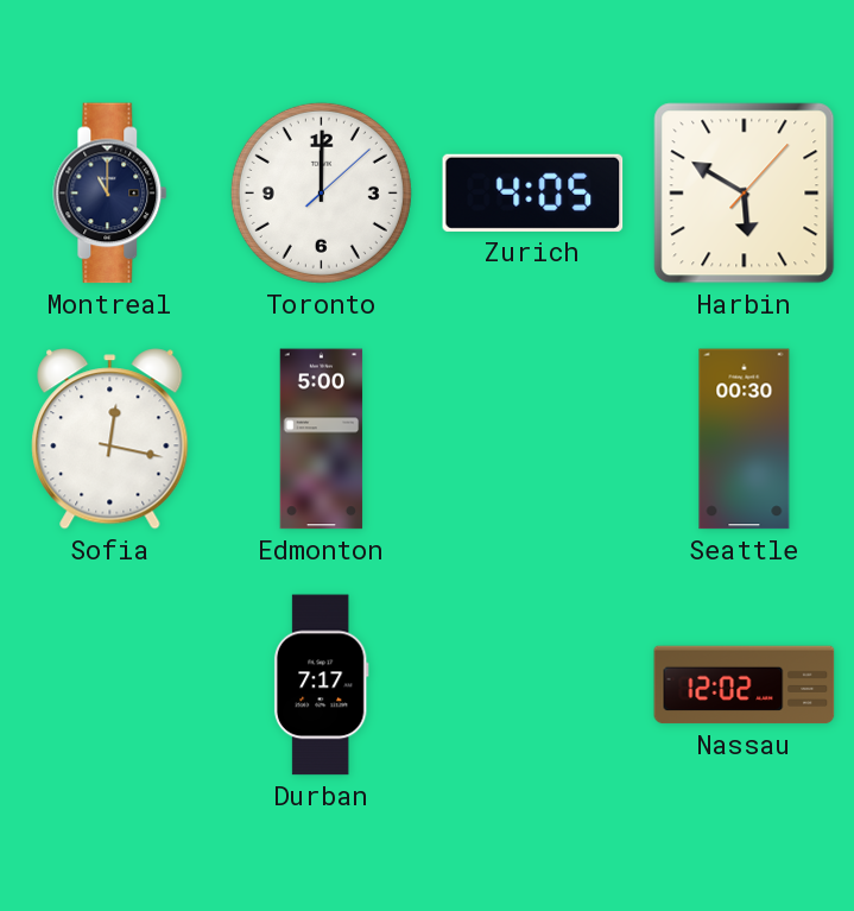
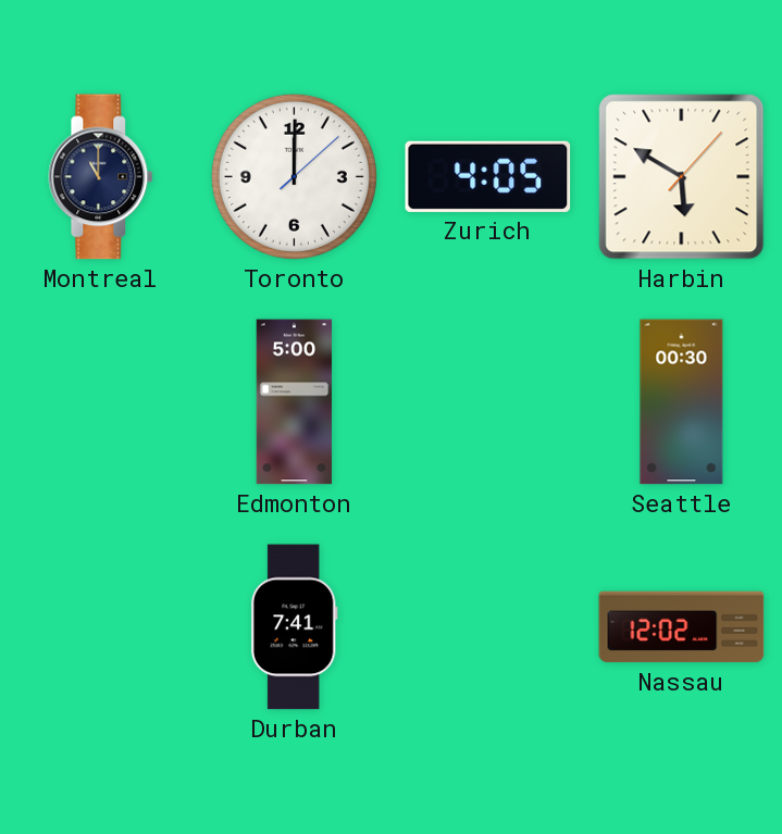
Sofia: 12:17 -> none
Durban: 7:17 -> 7:41
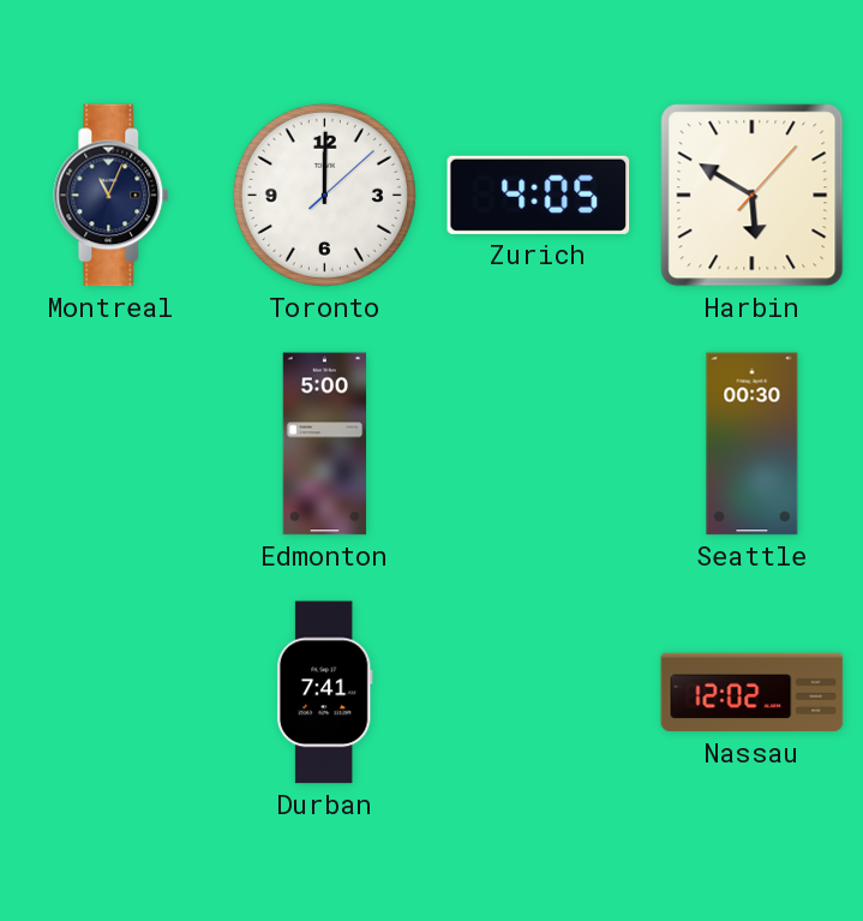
Montreal: 11:00 -> 11:04
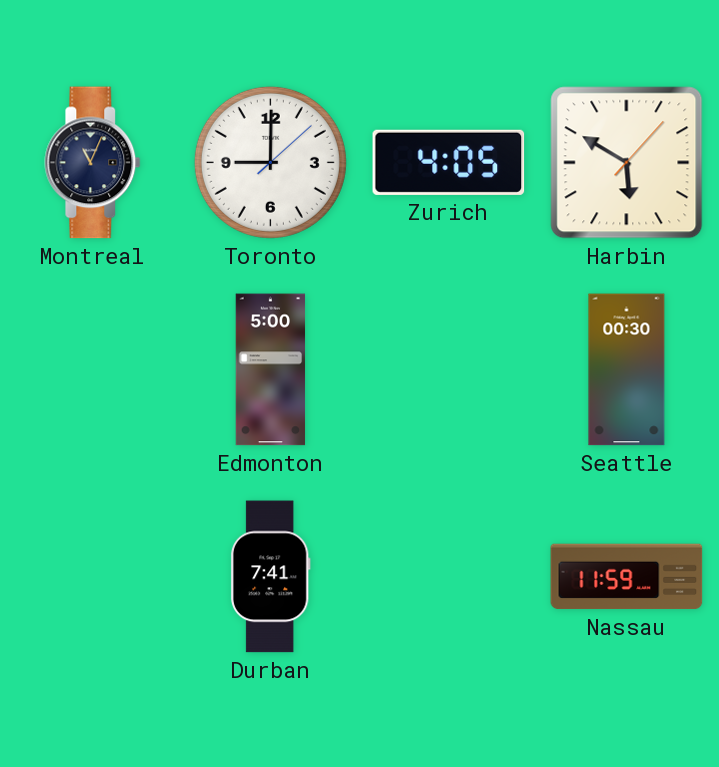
Toronto: 12:00 -> 9:00
Nassau: 12:02 -> 11:59
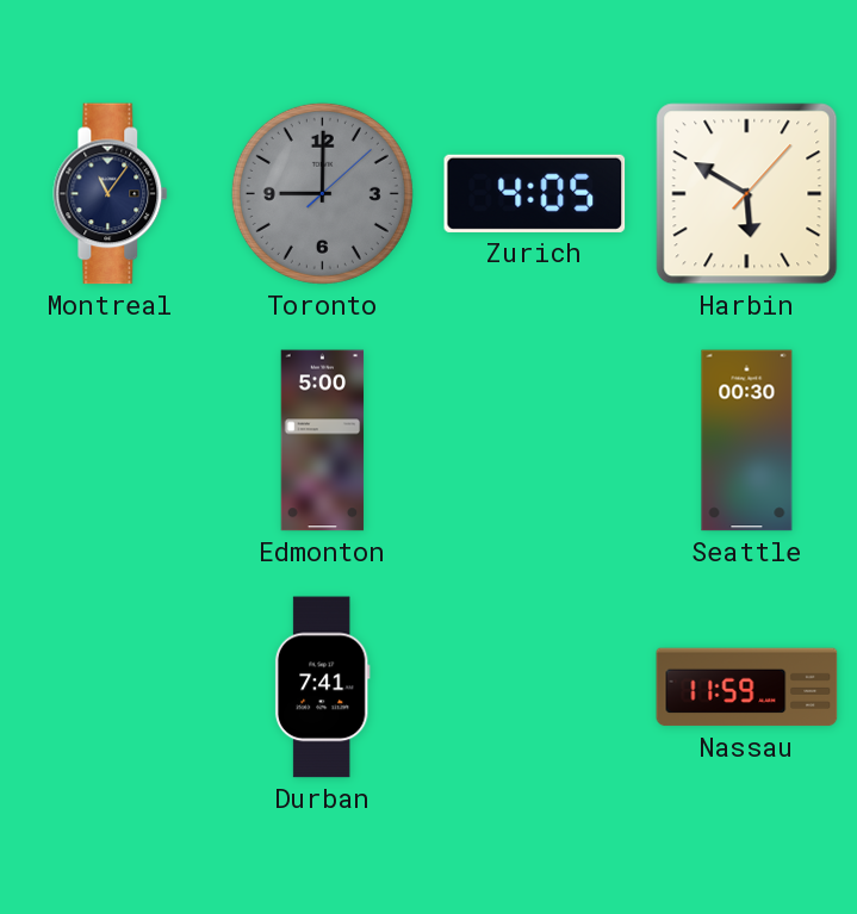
Montreal: 11:04 -> 11:06
Toronto dial: white -> grey
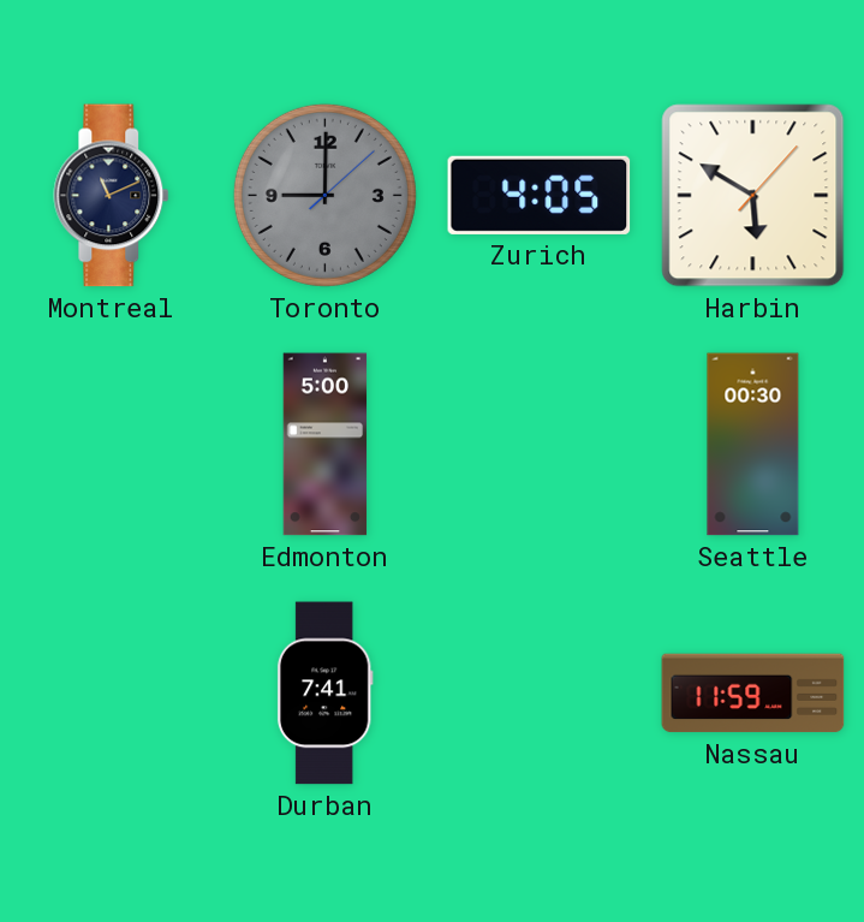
Montreal: 11:06 -> 11:11
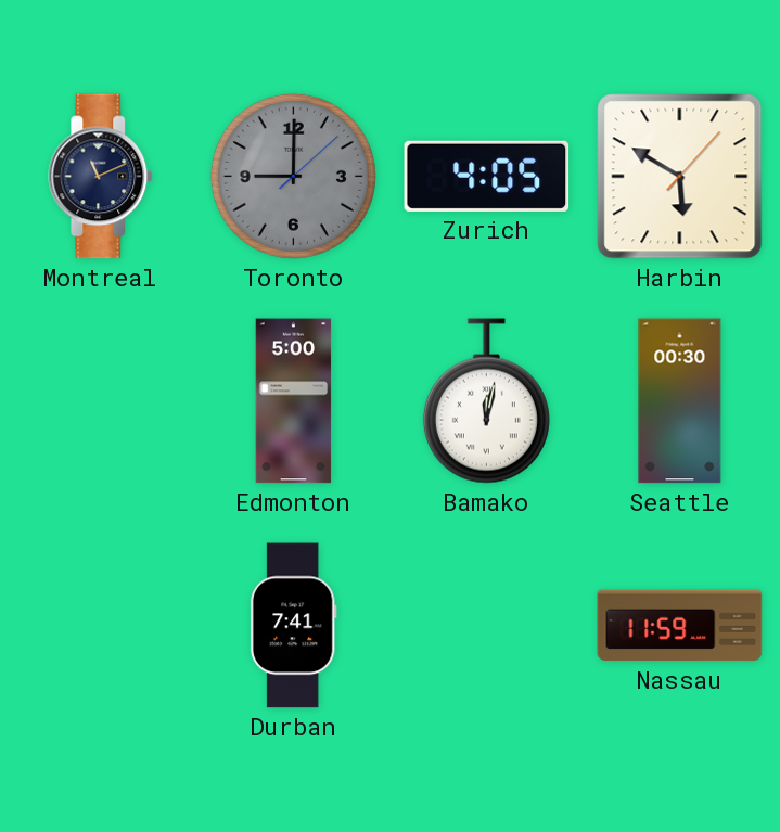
Bamako: none -> 12:02
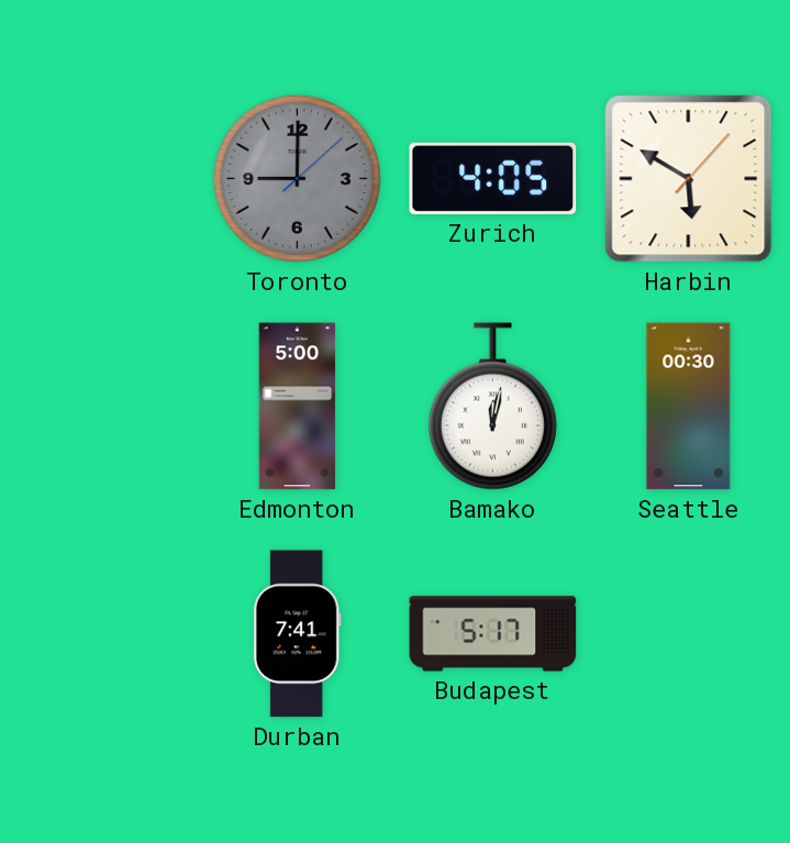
Montreal: 11:11 -> none
Budapest: none -> 5:17
Nassau: 11:59 -> none
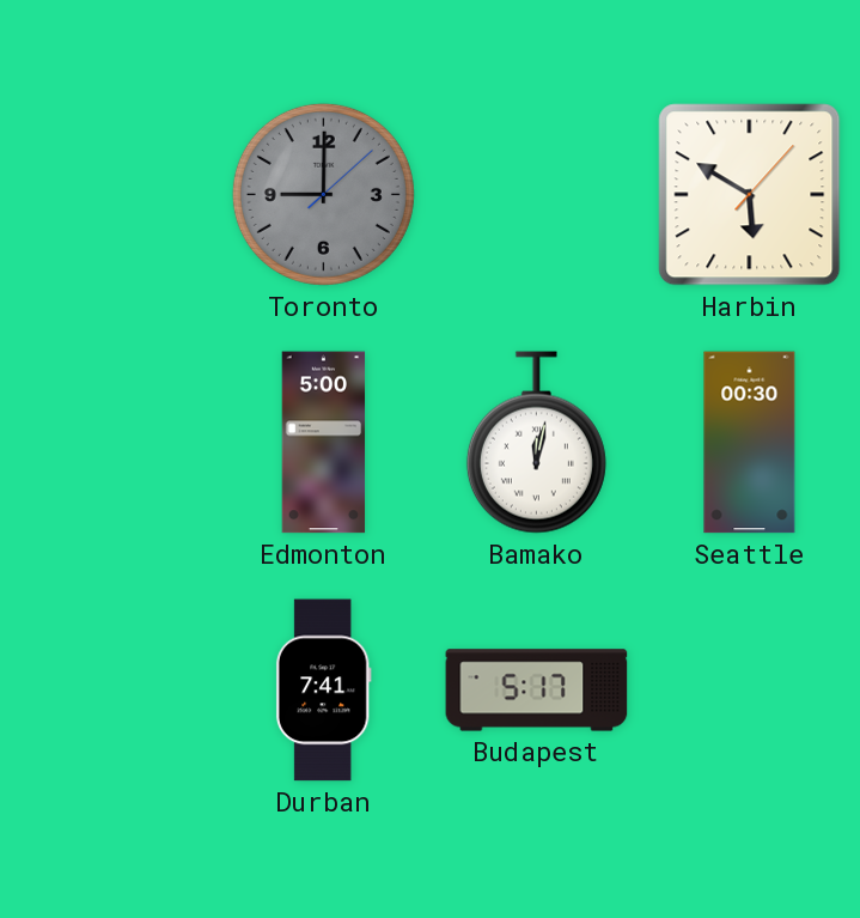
Zurich: 4:05 -> none
